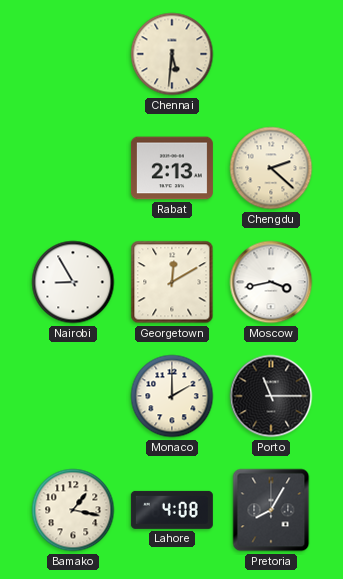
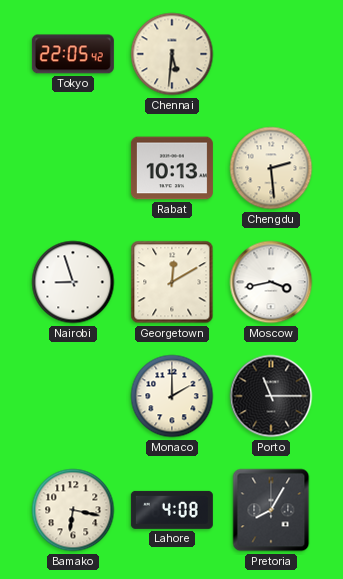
Tokyo: none -> 22:05
Rabat: 2:13 -> 10:13
Chengdu: 2:22 -> 2:29
Nairobi: 8:55 -> 8:57
Bamako: 1:17 -> 6:17
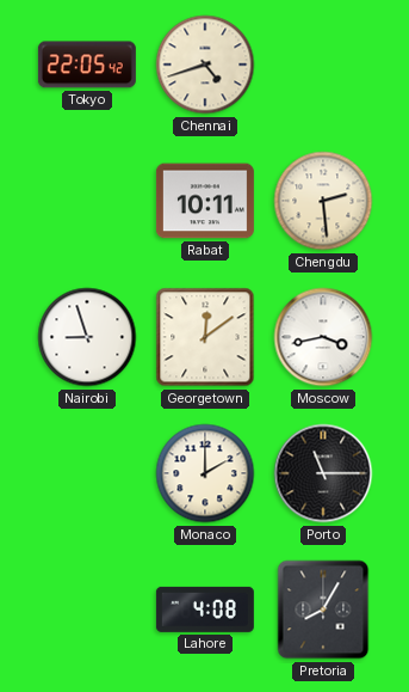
Chennai: 5:31 -> 4:42
Rabat: 10:13 -> 10:11
Georgetown: 12:10 -> 12:09
Bamako: 6:17 -> none
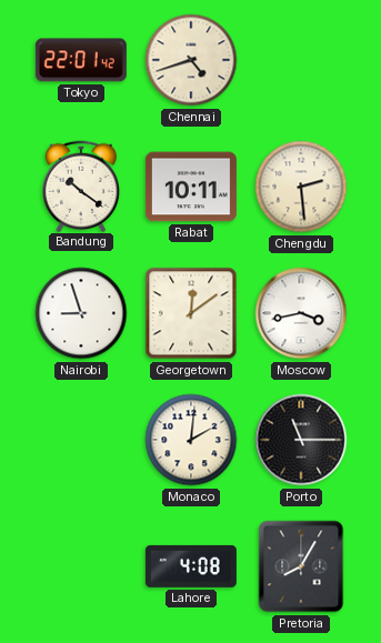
Tokyo: 22:05 -> 22:01
Bandung: none -> 10:21
Monaco: 2:00 -> 2:01
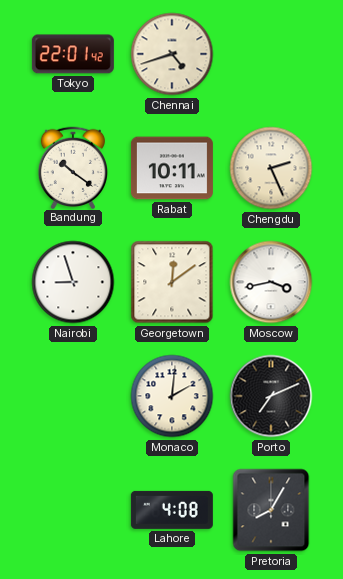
Chengdu: 2:29 -> 2:26
Porto: 11:15 -> 7:11
